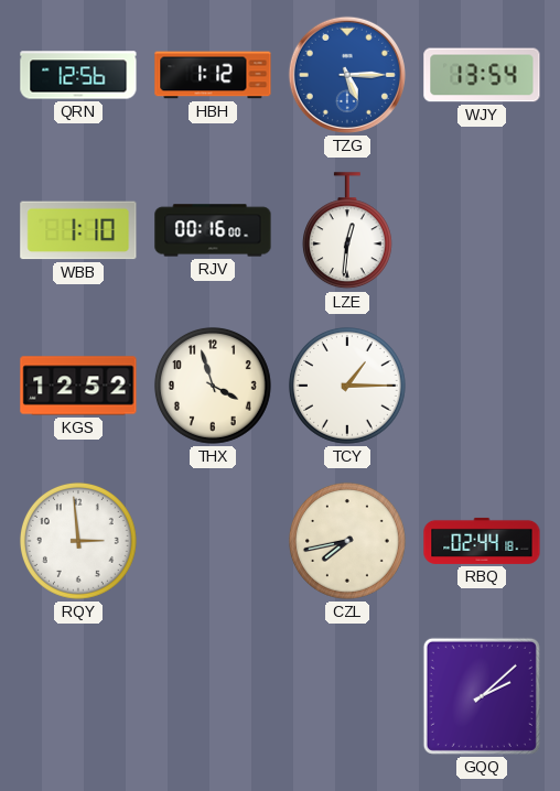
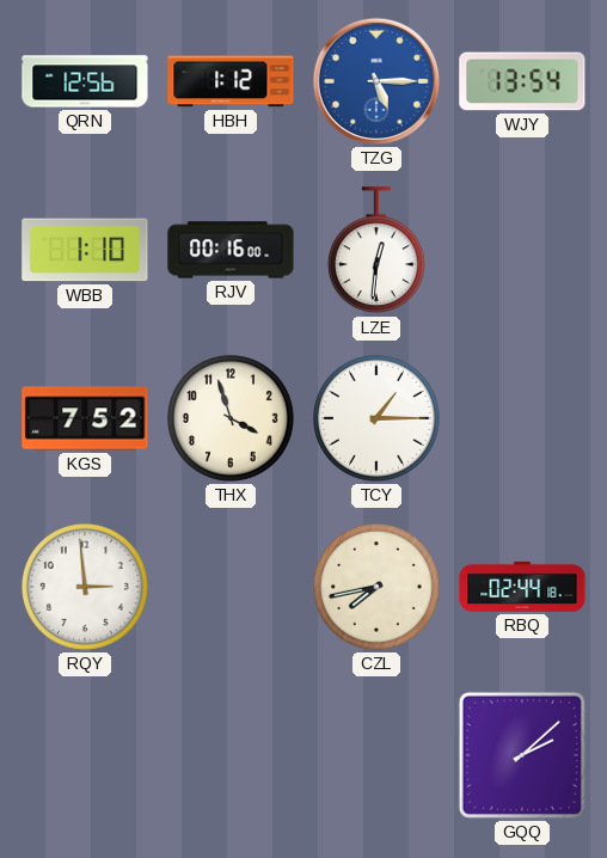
KGS: 12:52 -> 7:52
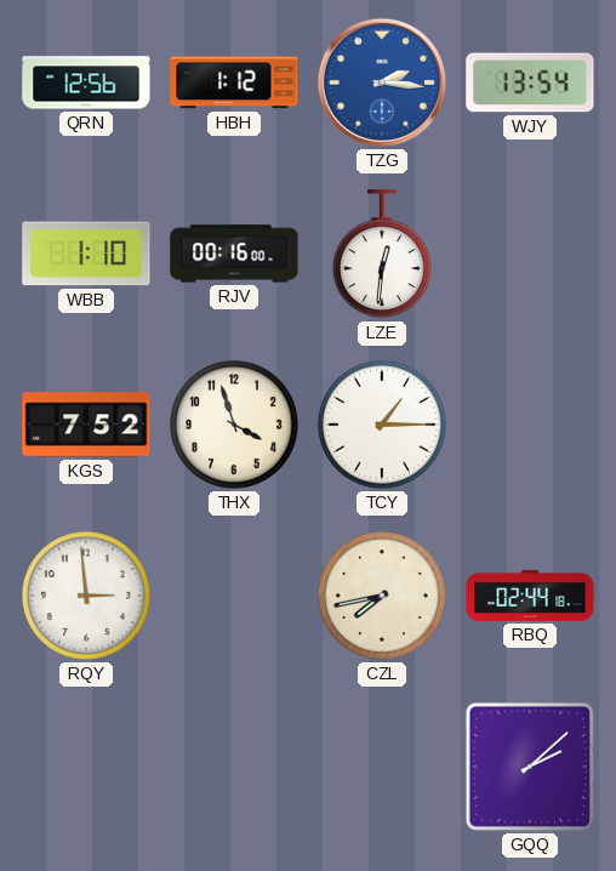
TZG: 5:15 -> 2:16
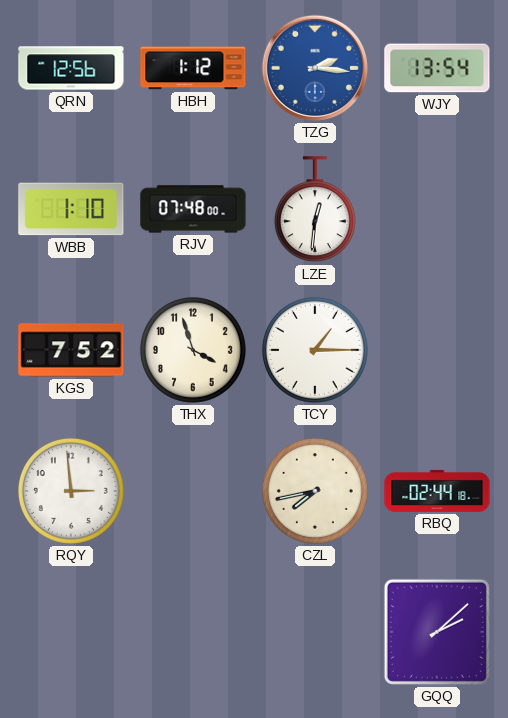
RJV: 00:16 -> 07:48
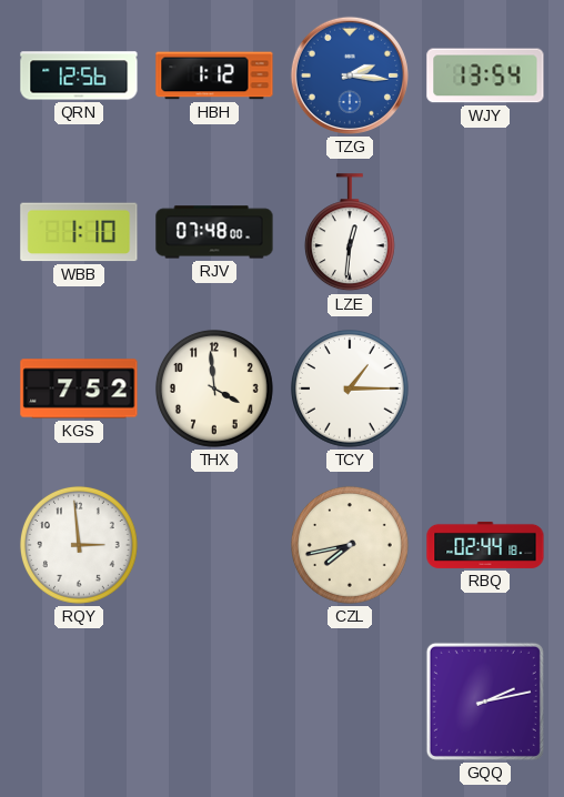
THX: 3:57 -> 3:59
GQQ: 2:08 -> 2:13
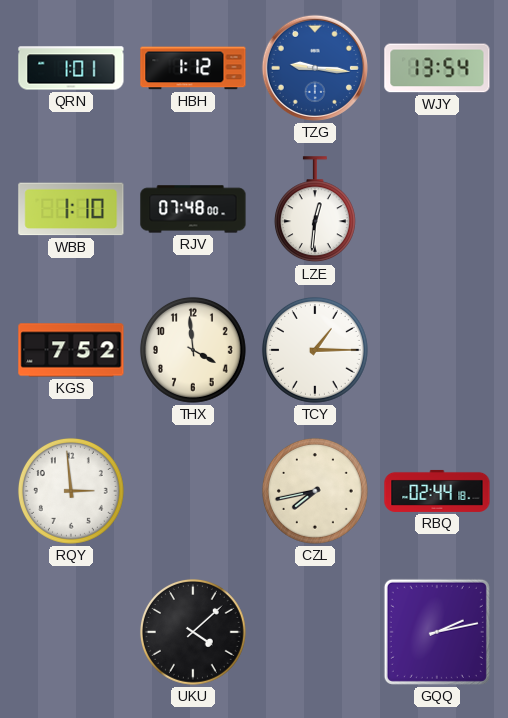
QRN: 12:56 -> 1:01
TZG: 2:16 -> 9:16
UKU: none -> 4:08
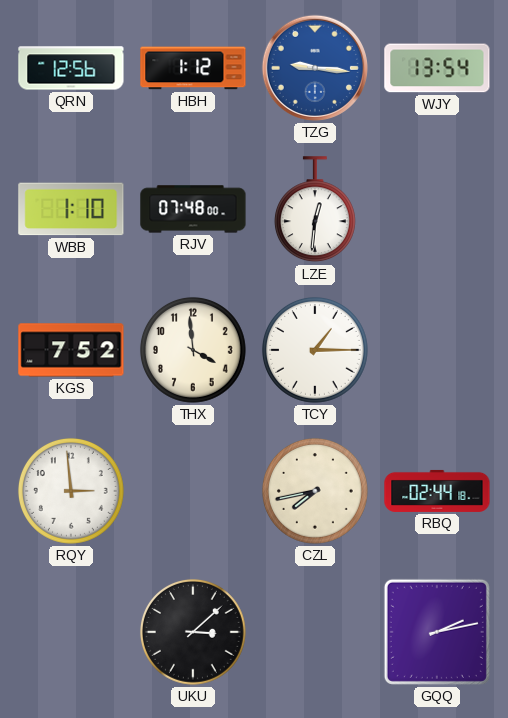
QRN: 1:01 -> 12:56
UKU: 4:08 -> 3:08
